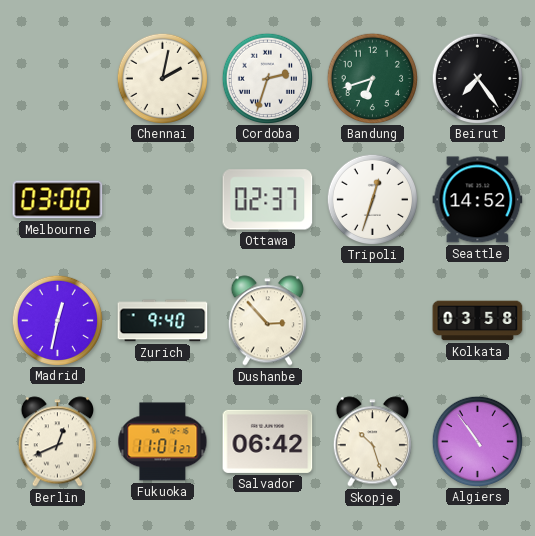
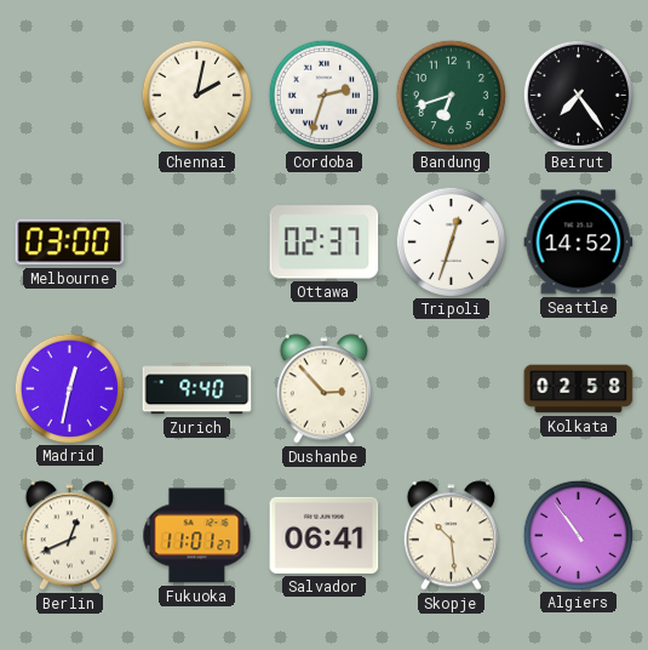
Kolkata: 03:58 -> 02:58
Salvador: 06:42 -> 06:41
Skopje: 10:27 -> 10:29
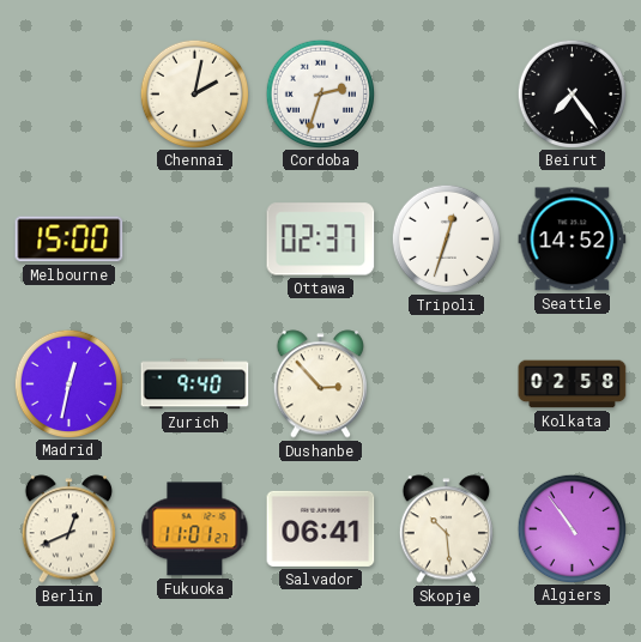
Bandung: 6:42 -> none
Melbourne: 03:00 -> 15:00
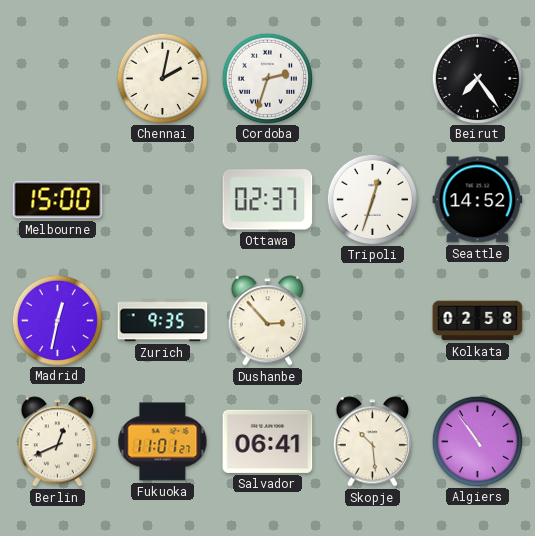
Zurich: 9:40 -> 9:35
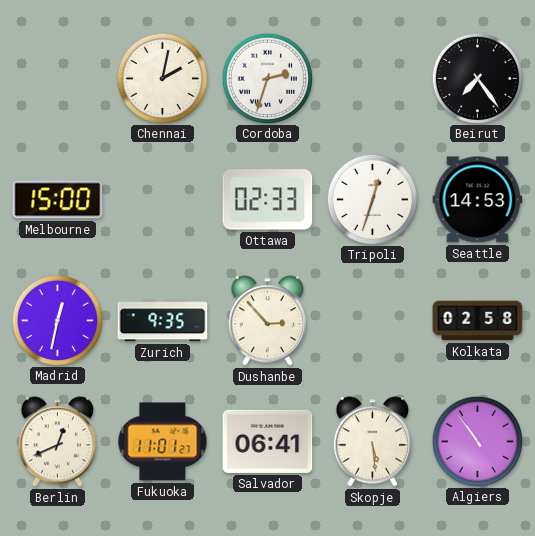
Ottawa: 02:37 -> 02:33
Seattle: 14:52 -> 14:53
Skopje: 10:29 -> 5:29
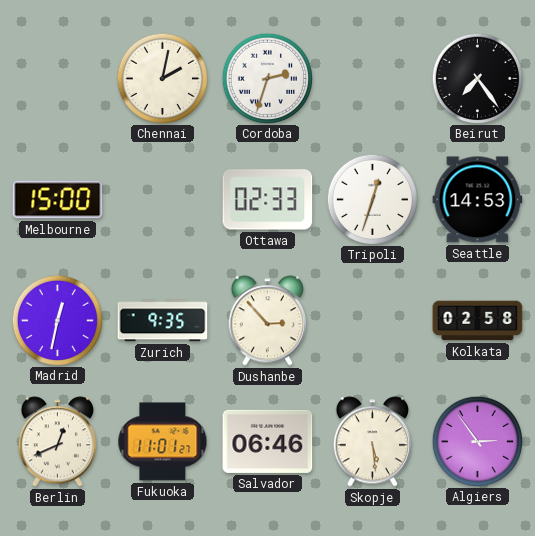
Salvador: 06:41 -> 06:46
Algiers: 10:54 -> 2:54
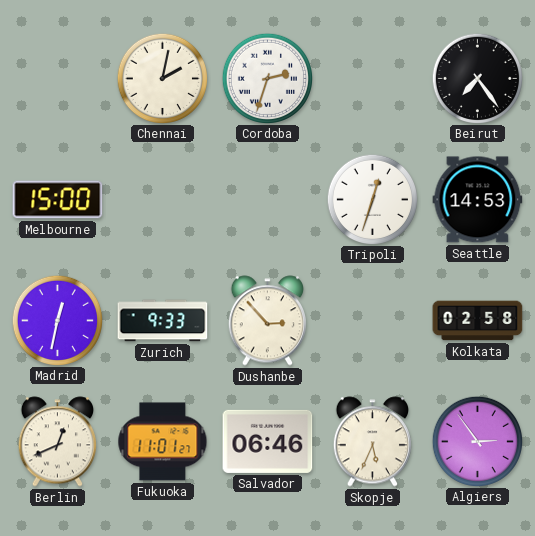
Ottawa: 02:33 -> none
Zurich: 9:35 -> 9:33
Skopje: 5:29 -> 5:34
